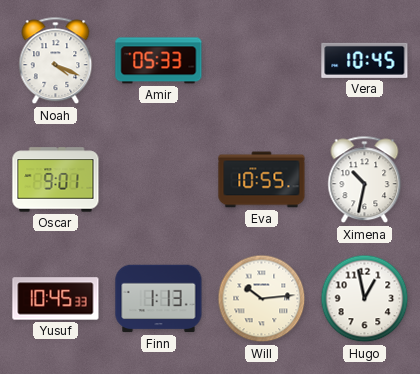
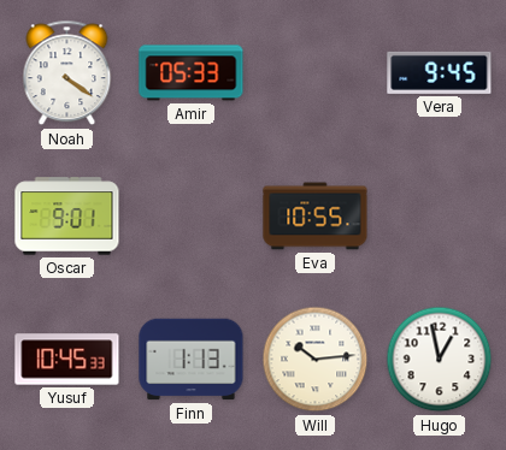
Noah: 4:19 -> 4:21
Vera: 10:45 -> 9:45
Ximena: 10:32 -> none
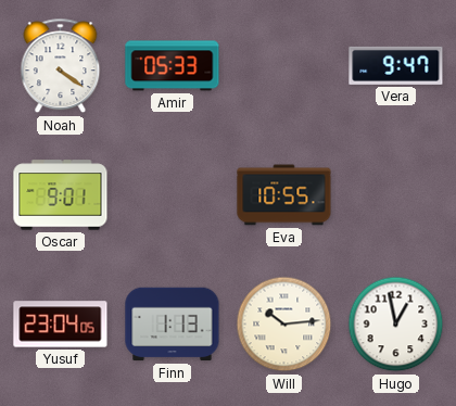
Vera: 9:45 -> 9:47
Yusuf: 10:45 -> 23:04
